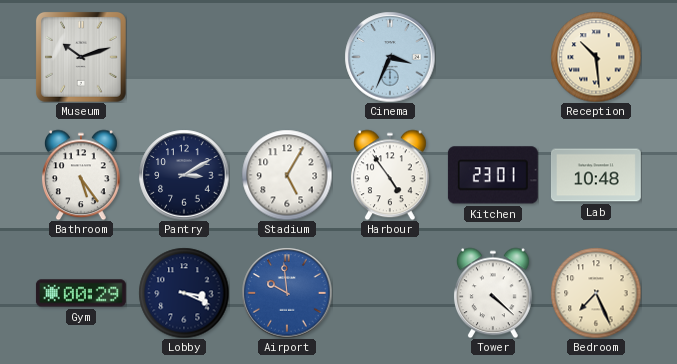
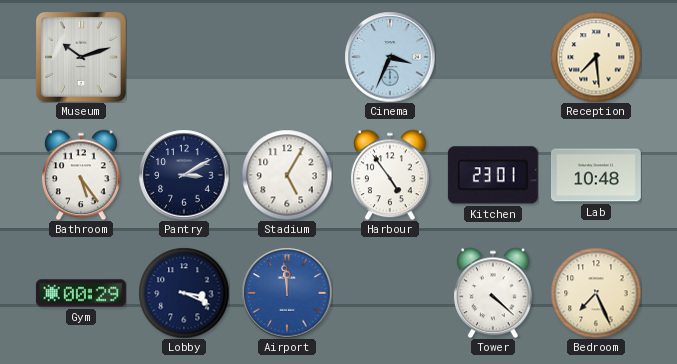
Reception: 10:29 -> 7:29
Airport: 9:59 -> 11:59
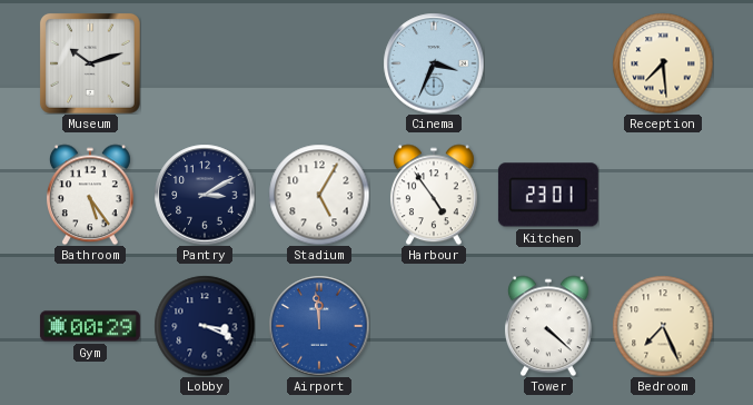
Lab: 10:48 -> none
